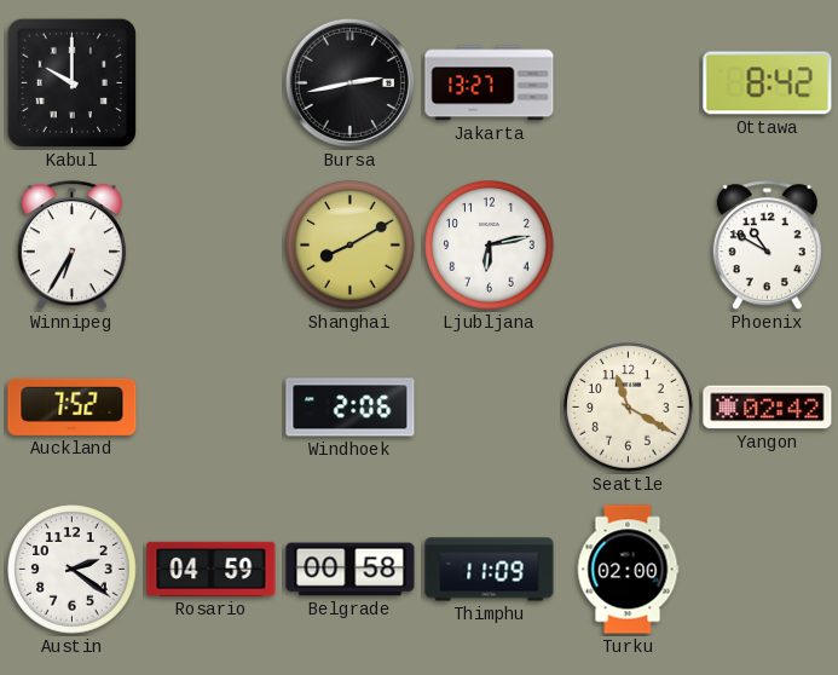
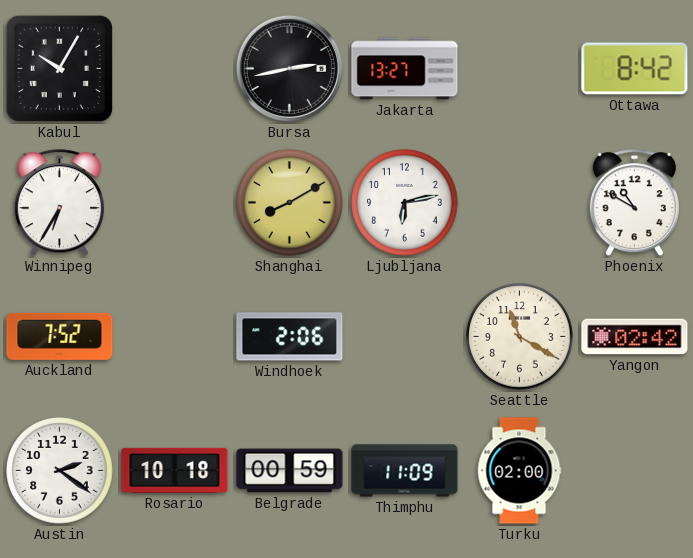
Kabul: 10:00 -> 10:05
Rosario: 04:59 -> 10:18
Belgrade: 00:58 -> 00:59
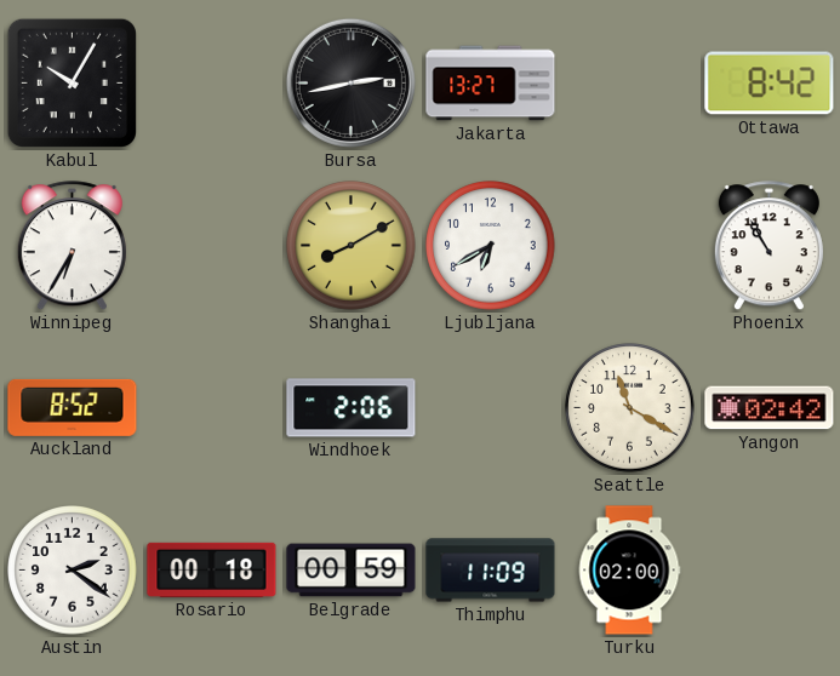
Ljubljana: 6:13 -> 6:40
Phoenix: 10:50 -> 10:55
Auckland: 7:52 -> 8:52
Rosario: 10:18 -> 00:18
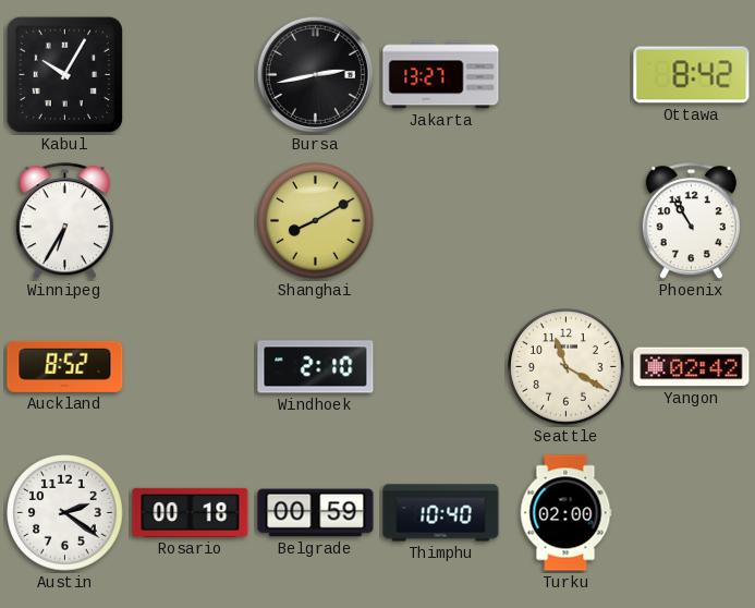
Ljubljana: 6:40 -> none
Windhoek: 2:06 -> 2:10
Thimphu: 11:09 -> 10:40
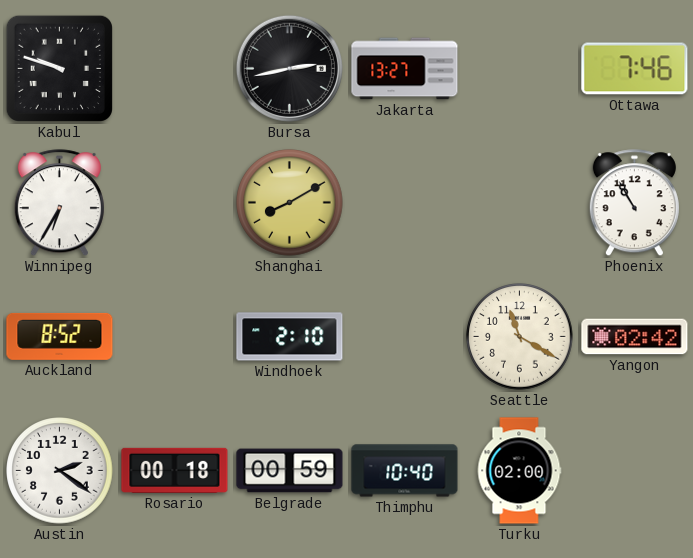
Kabul: 10:05 -> 9:48
Ottawa: 8:42 -> 7:46
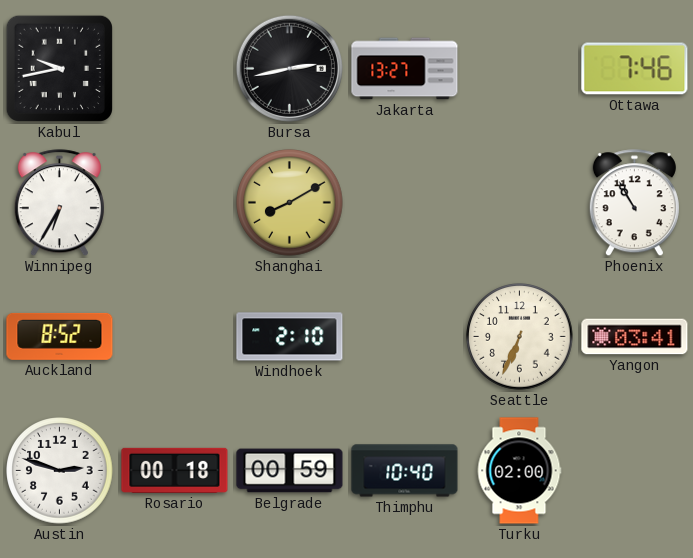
Kabul: 9:48 -> 9:43
Seattle: 11:20 -> 6:34
Yangon: 02:42 -> 03:41
Austin: 2:21 -> 2:48
